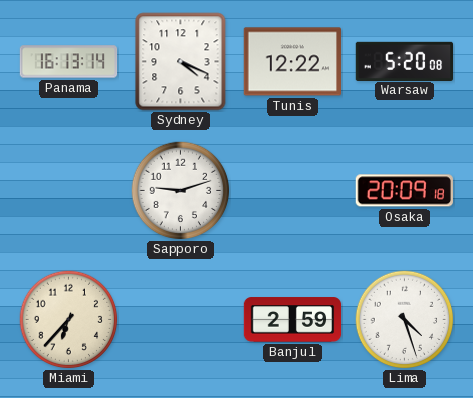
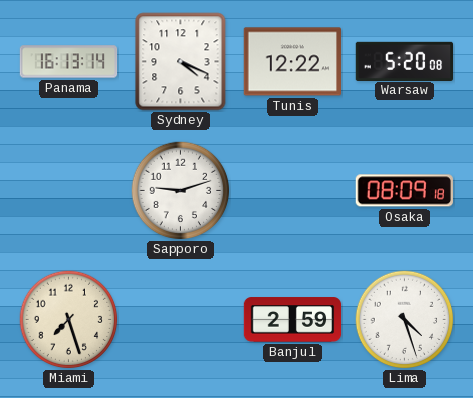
Osaka: 20:09 -> 08:09
Miami: 6:37 -> 7:27
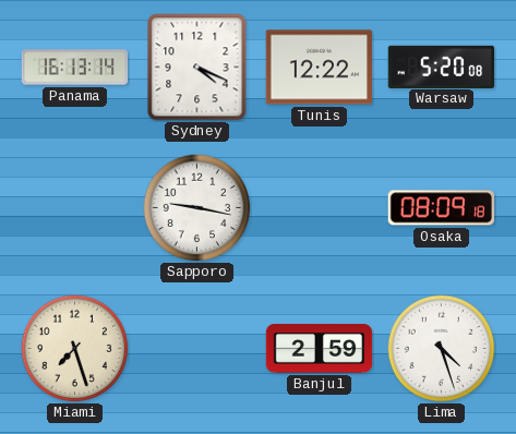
Sapporo: 9:12 -> 9:17
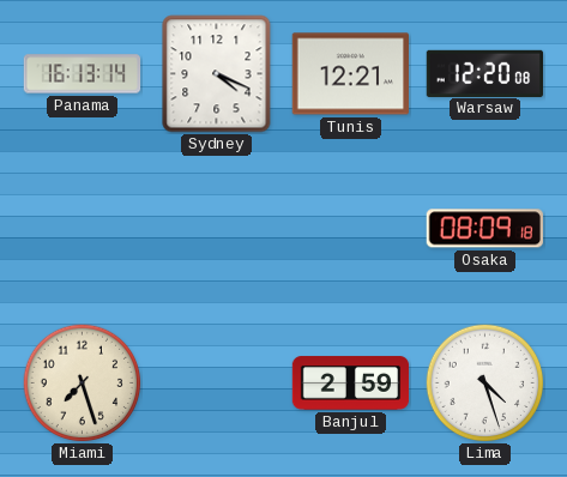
Tunis: 12:22 -> 12:21
Warsaw: 5:20 -> 12:20
Sapporo: 9:17 -> none
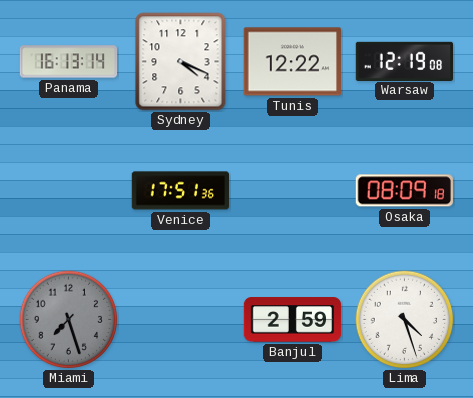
Tunis: 12:21 -> 12:22
Warsaw: 12:20 -> 12:19
Venice: none -> 17:51
Miami dial: cream -> grey
